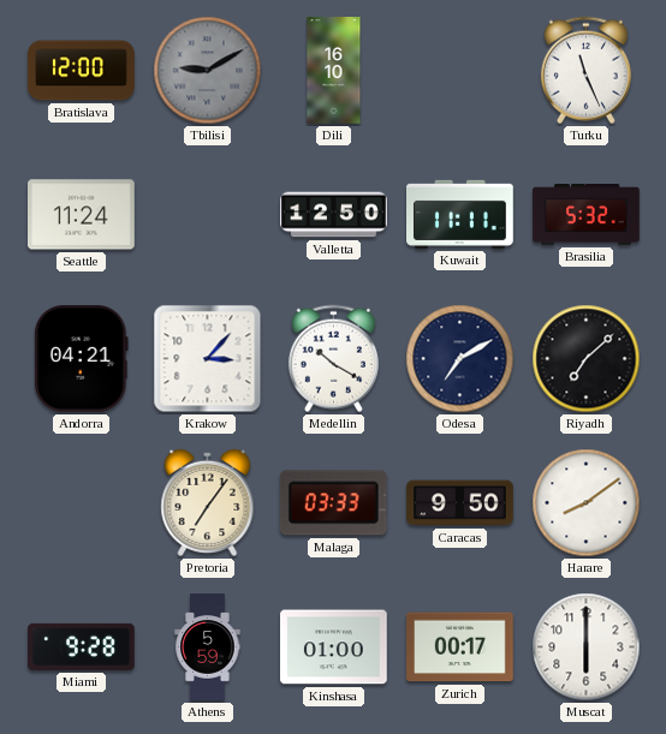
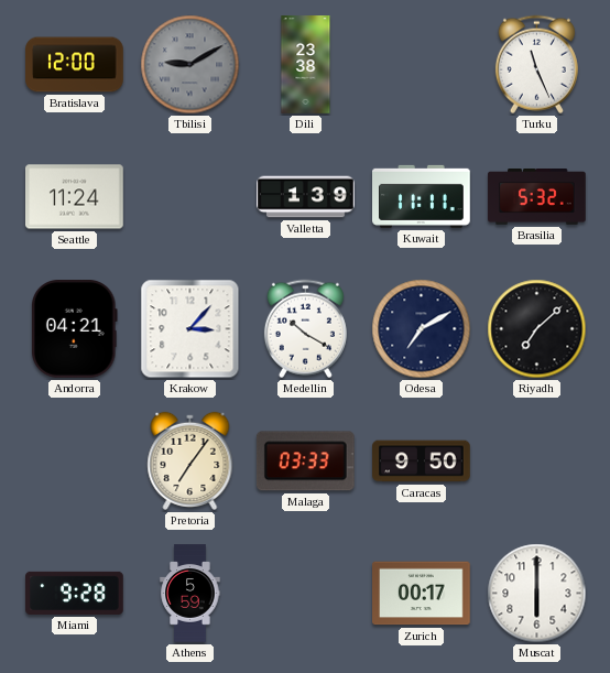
Dili: 16:10 -> 23:38
Valletta: 12:50 -> 1:39
Harare: 8:09 -> none
Kinshasa: 01:00 -> none
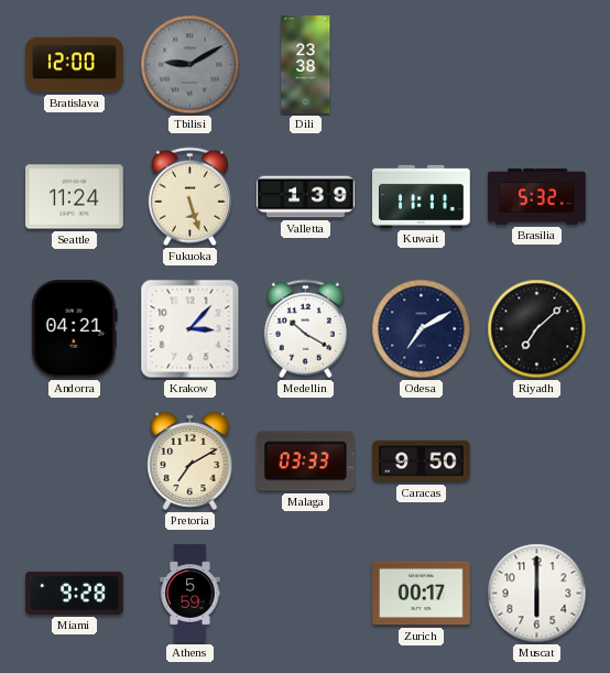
Turku: 11:26 -> none
Fukuoka: none -> 5:27
Pretoria: 7:06 -> 7:10
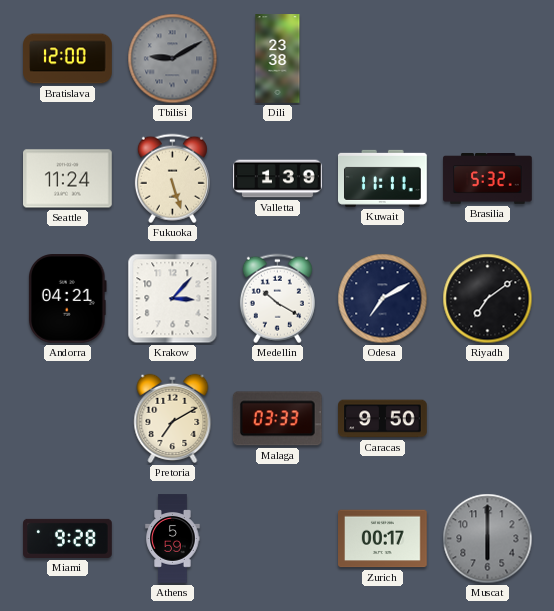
Riyadh: 7:08 -> 7:09
Muscat dial: white -> grey
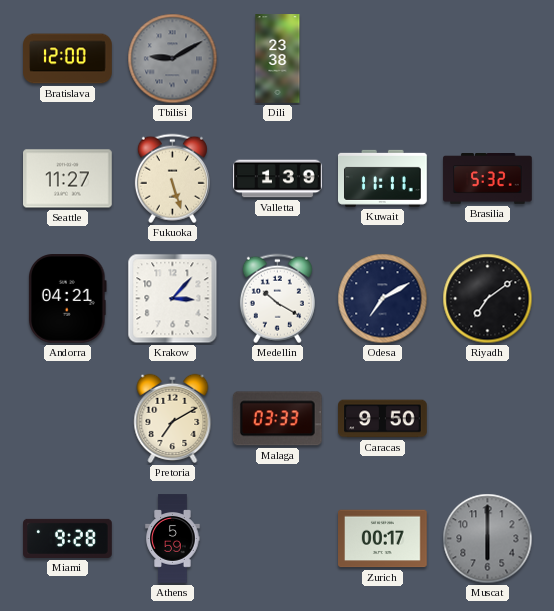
Seattle: 11:24 -> 11:27
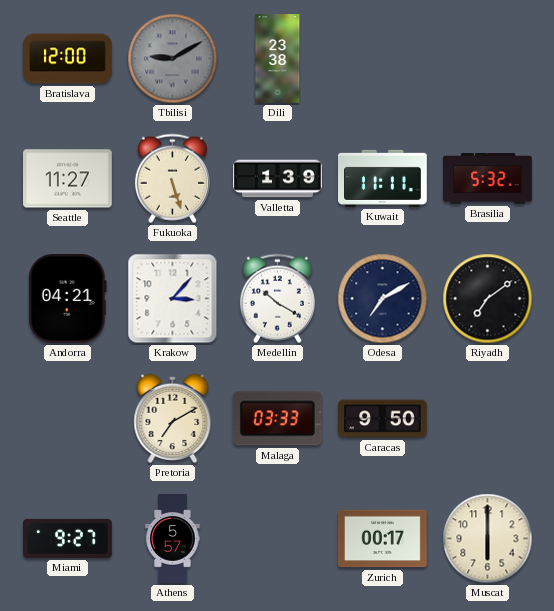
Miami: 9:28 -> 9:27
Athens: 5:59 -> 5:57
Muscat dial: grey -> cream
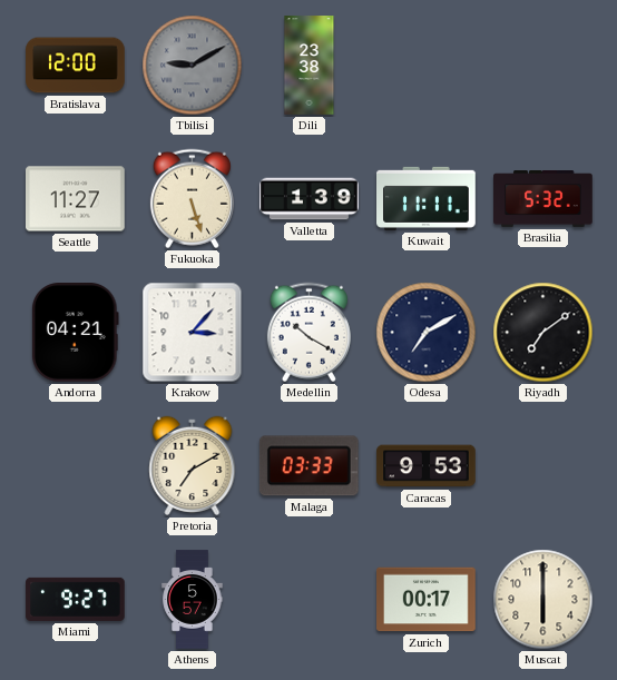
Caracas: 9:50 -> 9:53
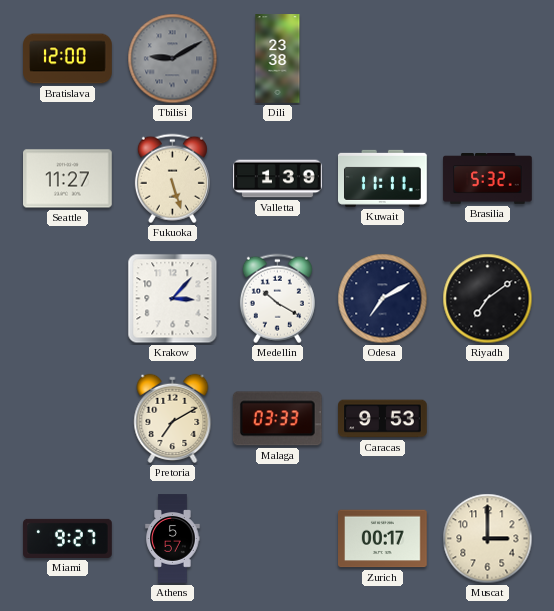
Andorra: 04:21 -> none
Muscat: 6:00 -> 3:00
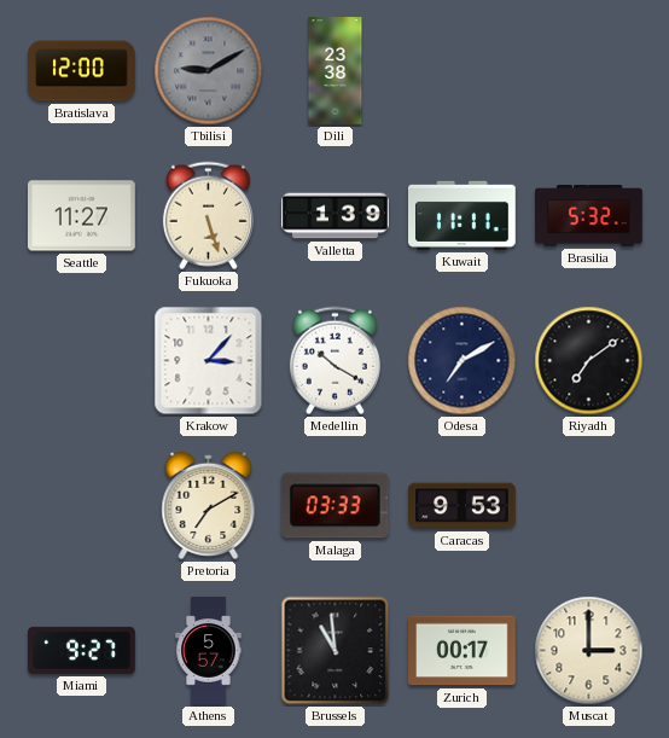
Brussels: none -> 10:59
